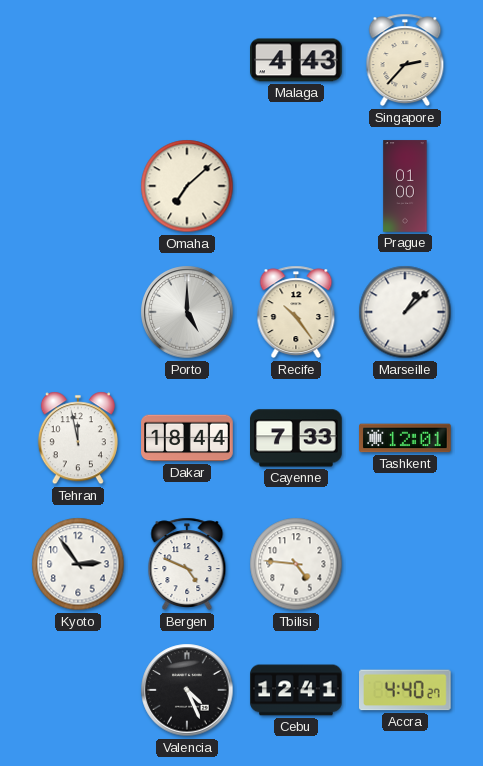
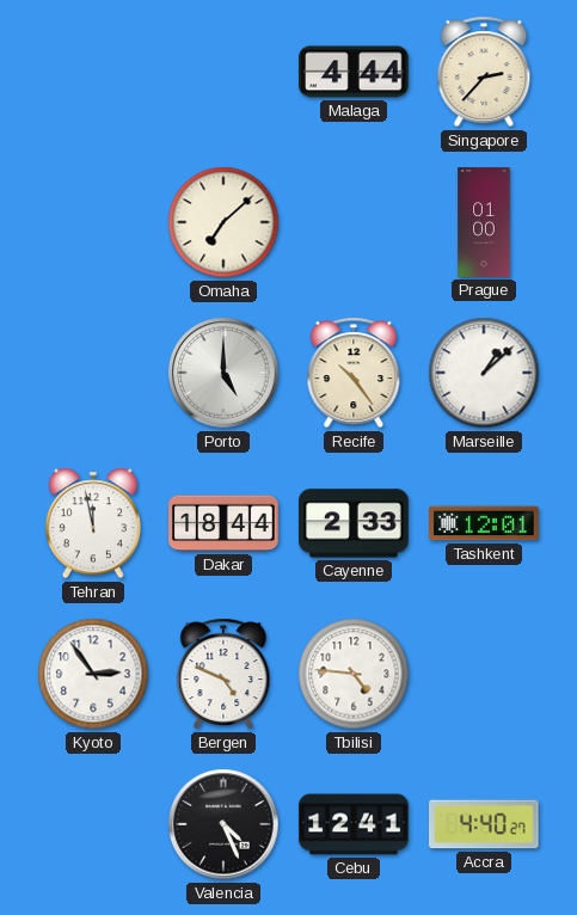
Malaga: 4:43 -> 4:44
Cayenne: 7:33 -> 2:33
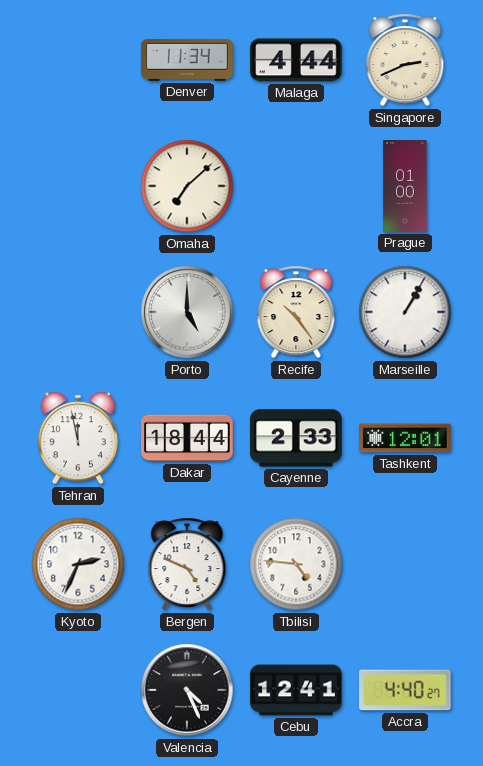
Denver: none -> 11:34
Singapore: 2:37 -> 2:41
Marseille: 1:08 -> 1:05
Kyoto: 2:54 -> 2:34
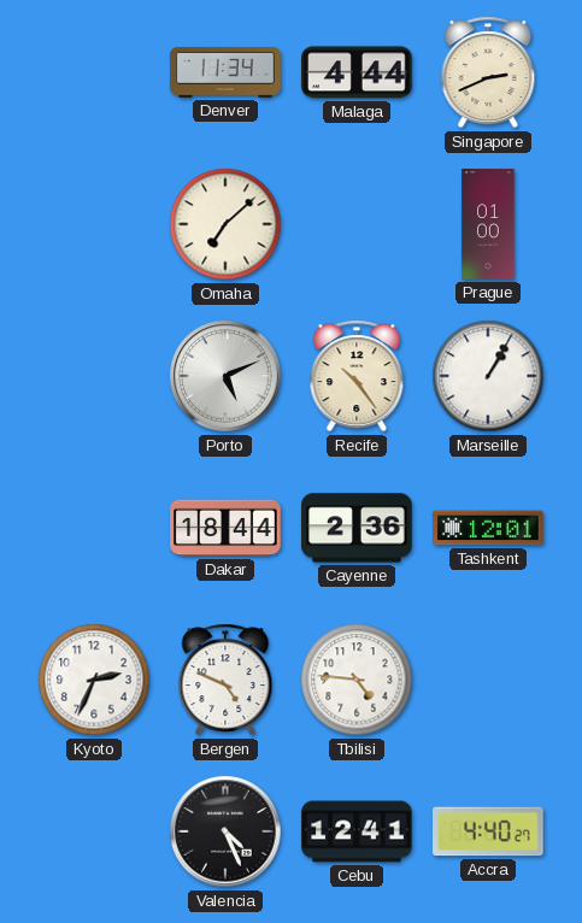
Porto: 5:00 -> 5:11
Tehran: 11:58 -> none
Cayenne: 2:33 -> 2:36
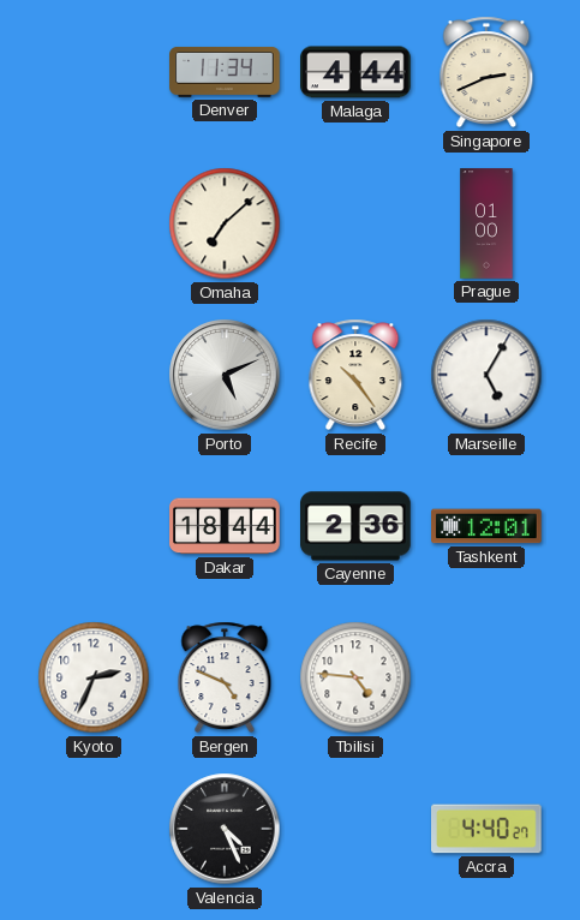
Marseille: 1:05 -> 5:05
Cebu: 12:41 -> none
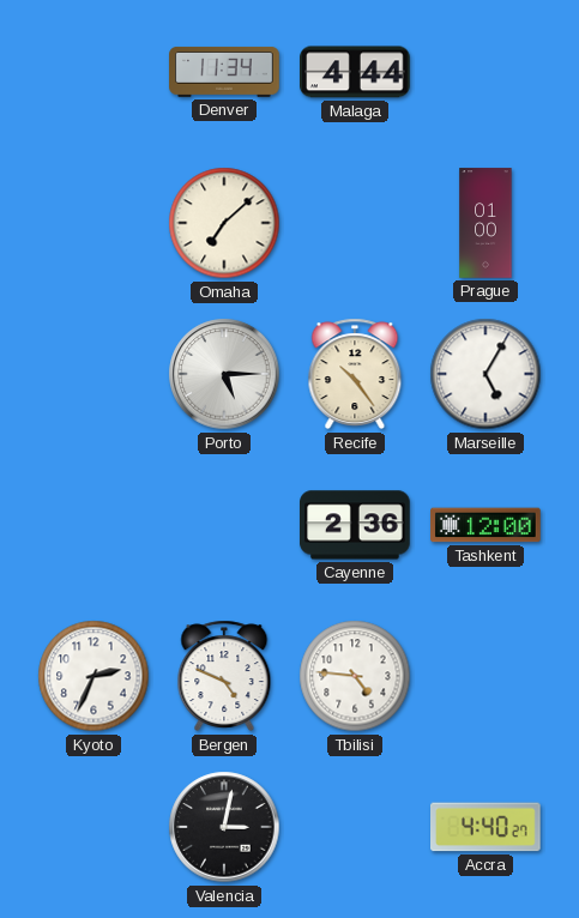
Singapore: 2:41 -> none
Porto: 5:11 -> 5:15
Dakar: 18:44 -> none
Tashkent: 12:01 -> 12:00
Valencia: 4:26 -> 3:02
